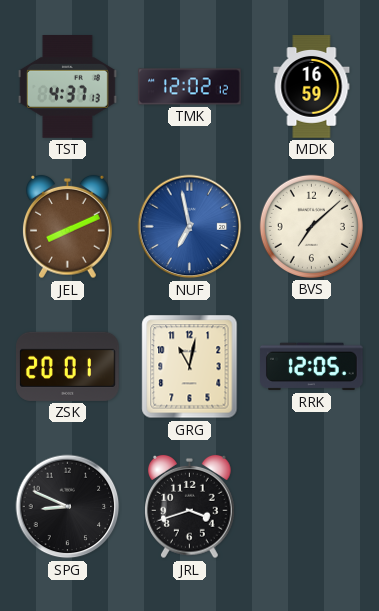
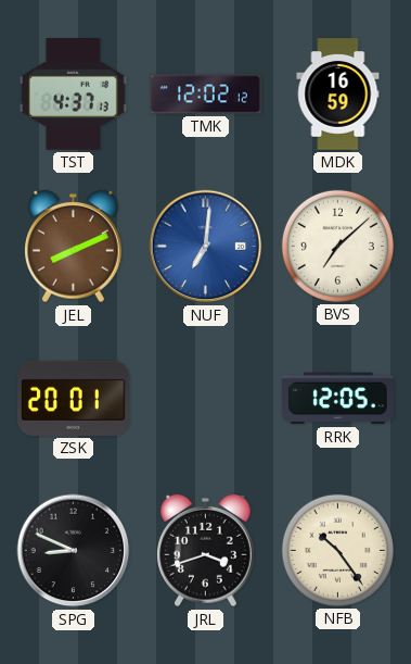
NUF: 6:58 -> 7:01
GRG: 11:02 -> none
NFB: none -> 10:24
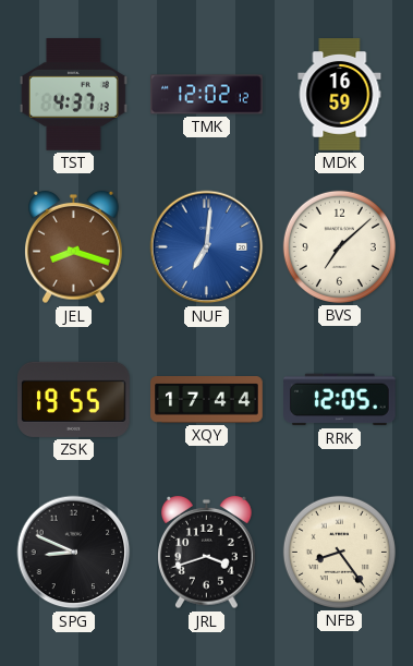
JEL: 8:11 -> 8:18
ZSK: 20:01 -> 19:55
XQY: none -> 17:44
NFB: 10:24 -> 8:24
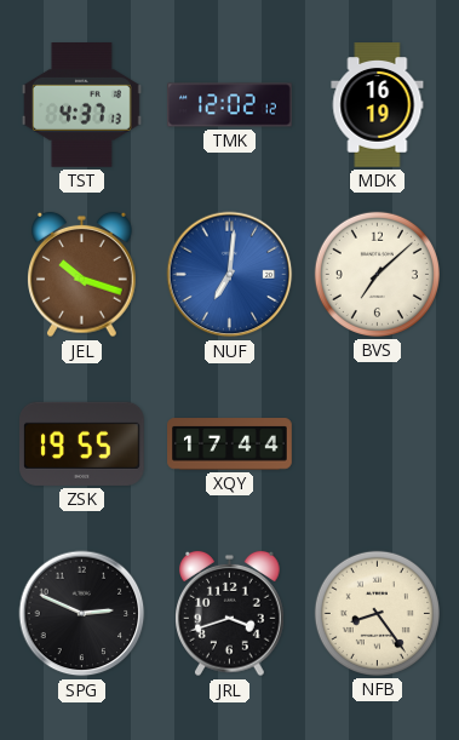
MDK: 16:59 -> 16:19
JEL: 8:18 -> 10:18
RRK: 12:05 -> none
SPG: 8:49 -> 2:49
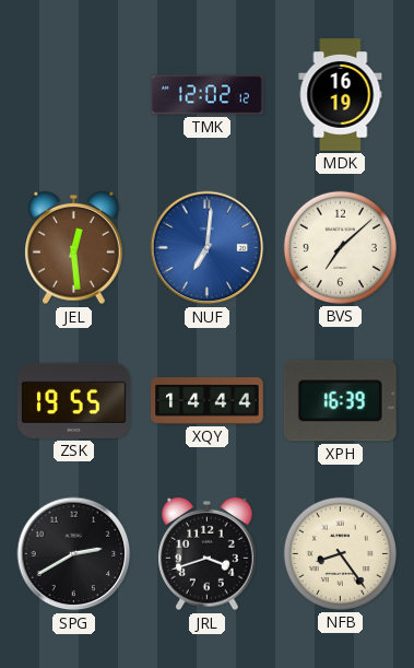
TST: 4:37 -> none
JEL: 10:18 -> 12:29
XQY: 17:44 -> 14:44
XPH: none -> 16:39
SPG: 2:49 -> 2:40
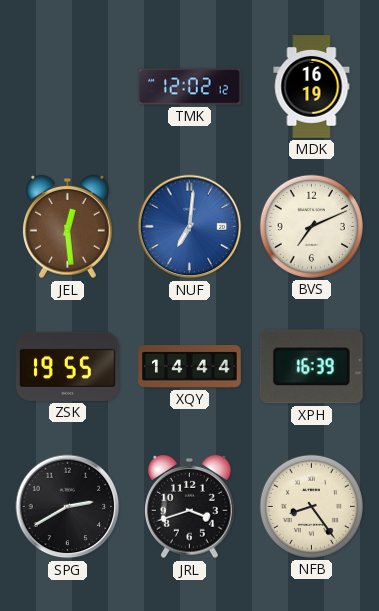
BVS: 7:08 -> 7:11
